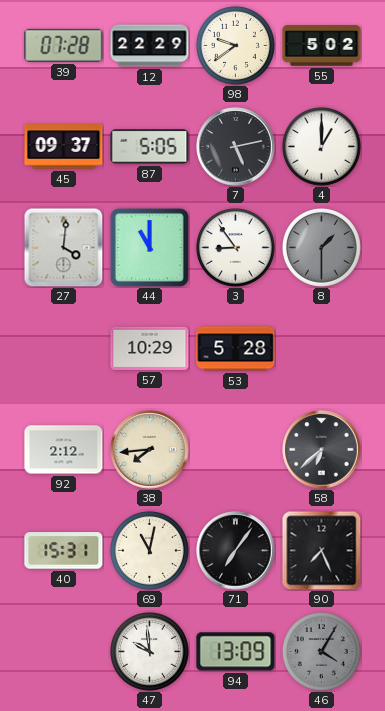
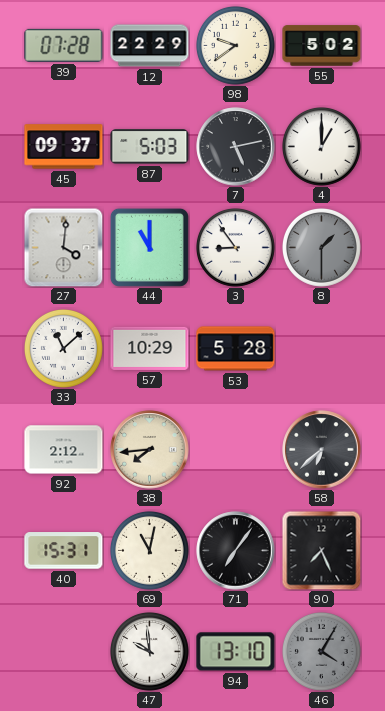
87: 5:05 -> 5:03
33: none -> 11:08
94: 13:09 -> 13:10
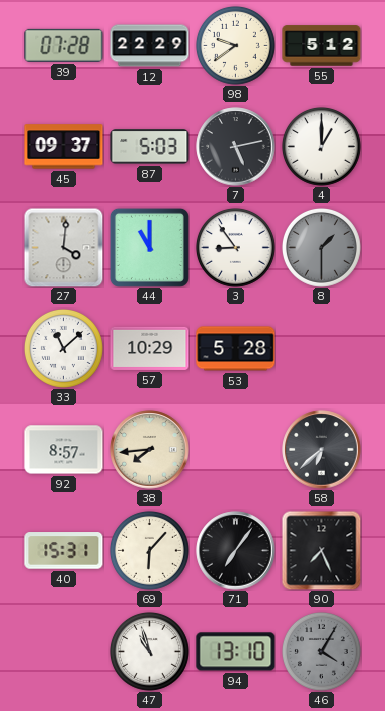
55: 5:02 -> 5:12
92: 2:12 -> 8:57
69: 11:02 -> 6:07
47: 9:59 -> 10:57
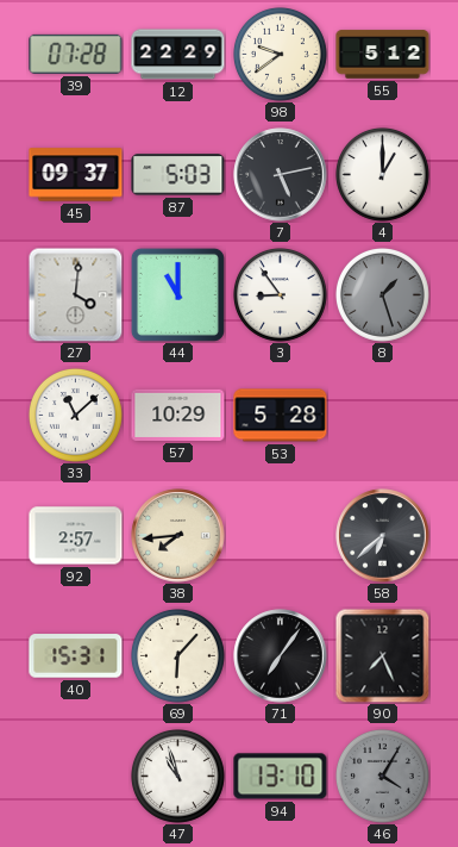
8: 1:30 -> 1:27
92: 8:57 -> 2:57
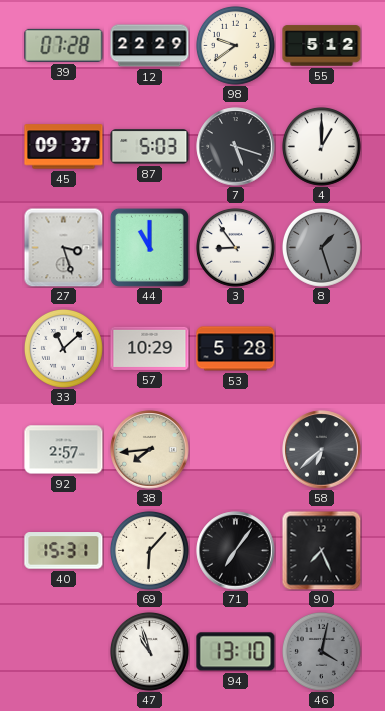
7: 5:13 -> 5:18
27: 4:01 -> 3:27
46: 4:05 -> 4:02
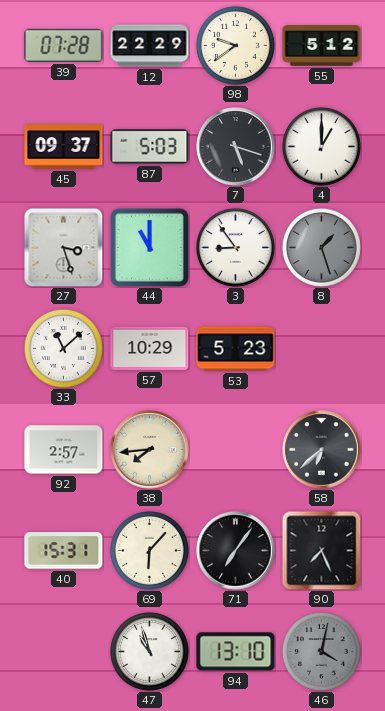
53: 5:28 -> 5:23
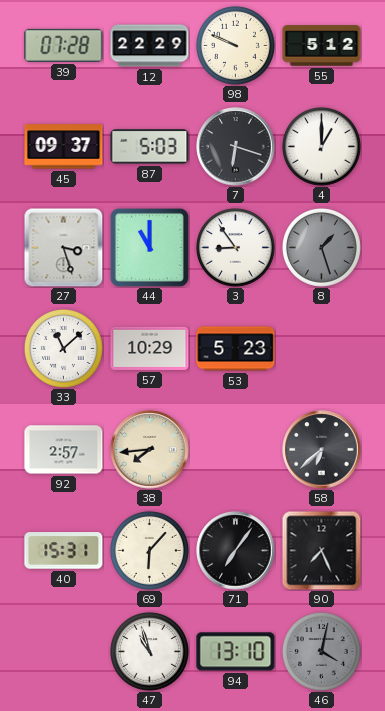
98: 9:39 -> 9:49
7: 5:18 -> 6:18
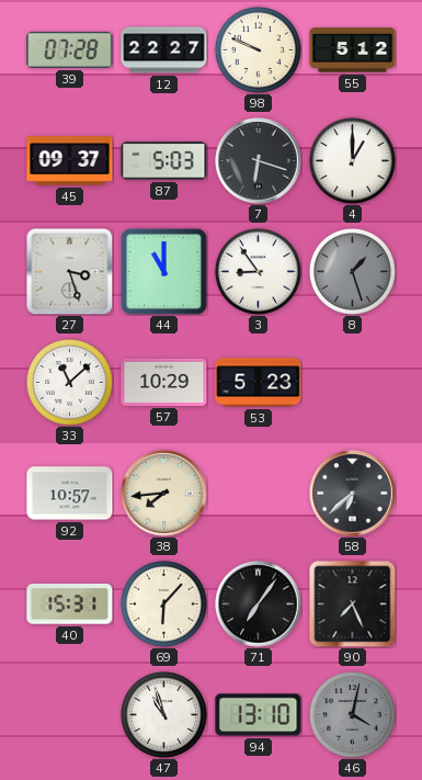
12: 22:29 -> 22:27
92: 2:57 -> 10:57
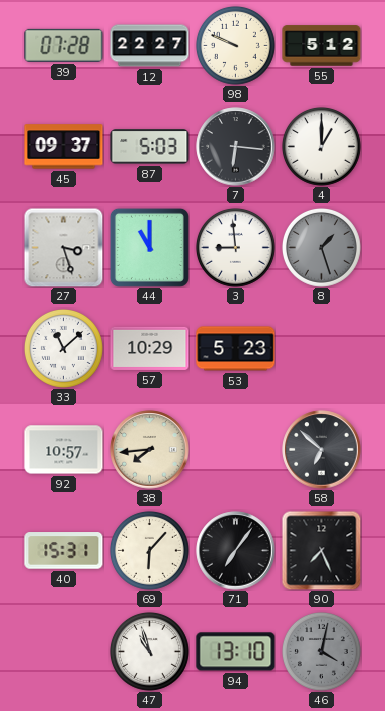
7: 6:18 -> 6:16
3: 8:54 -> 8:59
58: 6:38 -> 6:52
